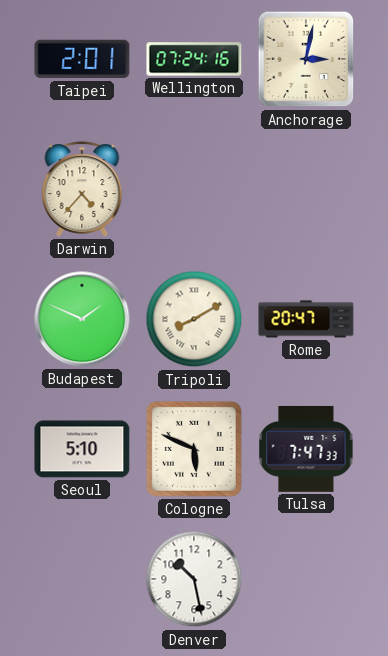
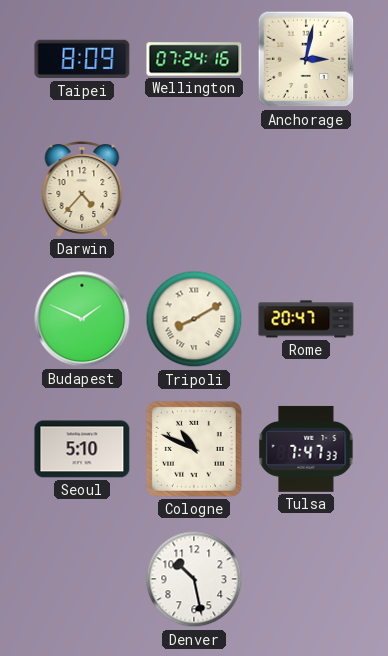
Taipei: 2:01 -> 8:09
Cologne: 5:49 -> 10:49
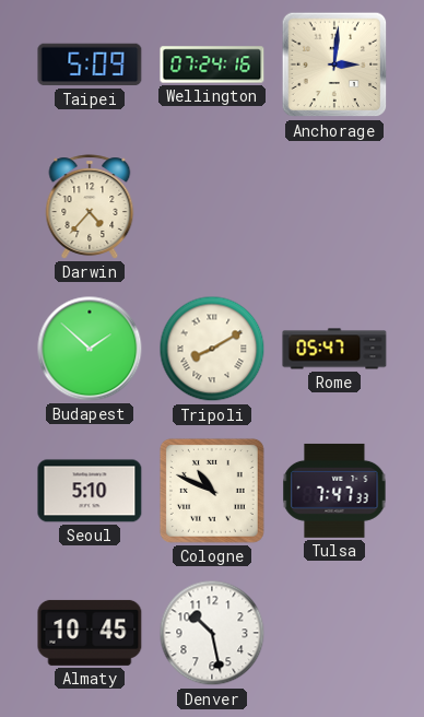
Taipei: 8:09 -> 5:09
Anchorage: 3:02 -> 3:01
Budapest: 1:49 -> 1:52
Rome: 20:47 -> 05:47
Almaty: none -> 10:45
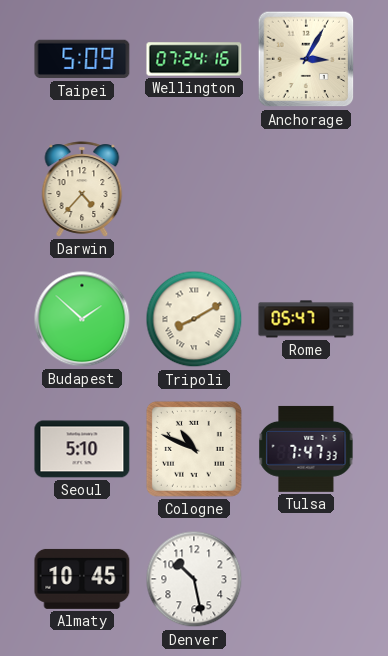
Anchorage: 3:01 -> 3:05
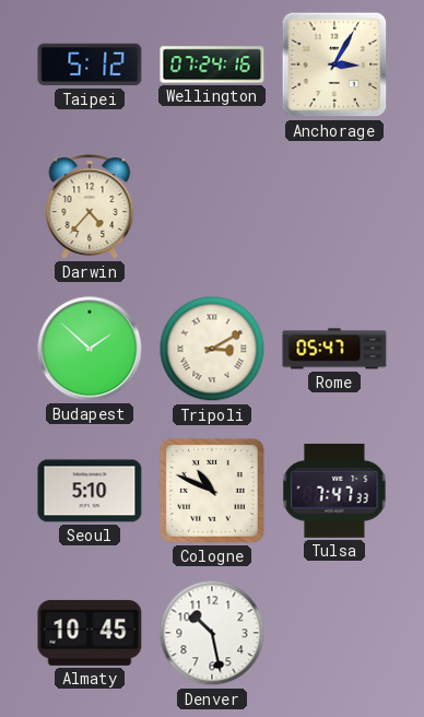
Taipei: 5:09 -> 5:12
Tripoli: 8:10 -> 3:10
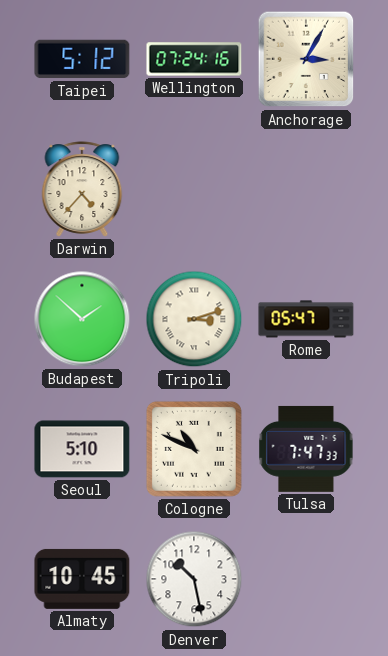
Tripoli: 3:10 -> 3:12
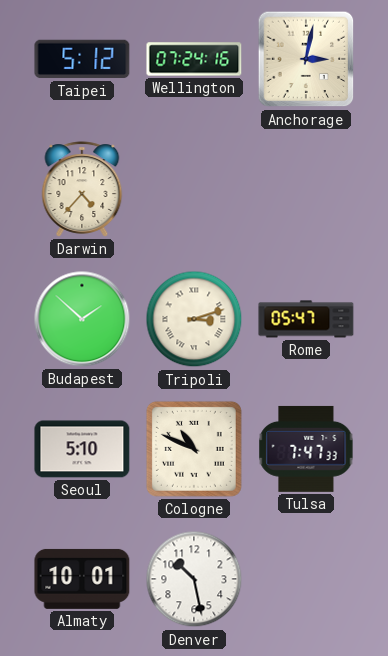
Anchorage: 3:05 -> 3:02
Almaty: 10:45 -> 10:01
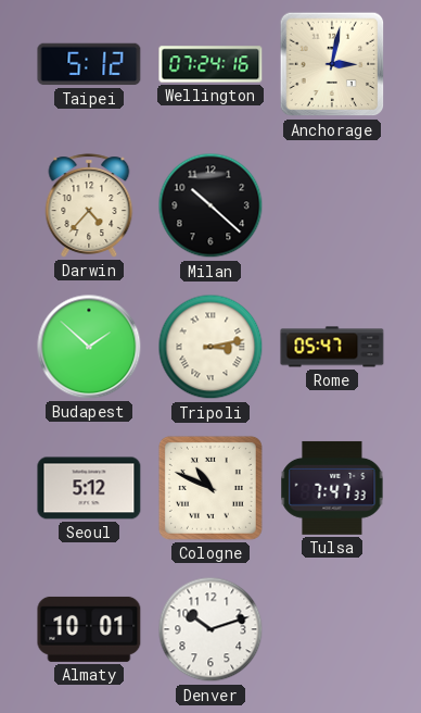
Milan: none -> 10:22
Tripoli: 3:12 -> 3:13
Seoul: 5:10 -> 5:12
Denver: 10:28 -> 10:12
